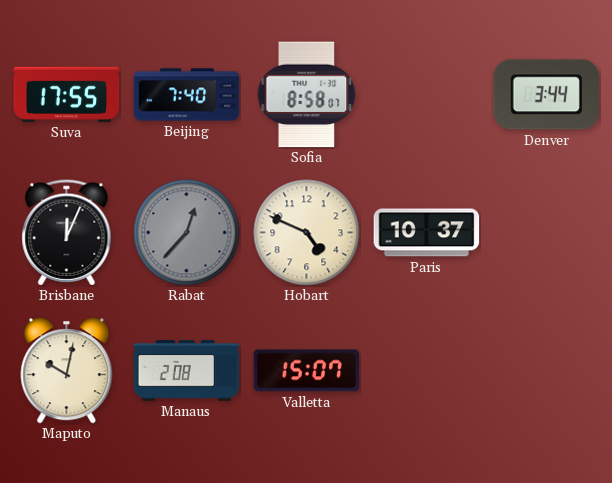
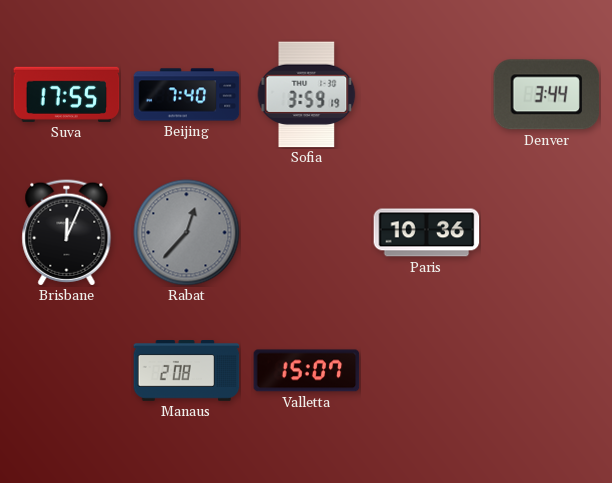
Sofia: 8:58 -> 3:59
Hobart: 4:49 -> none
Paris: 10:37 -> 10:36
Maputo: 10:02 -> none
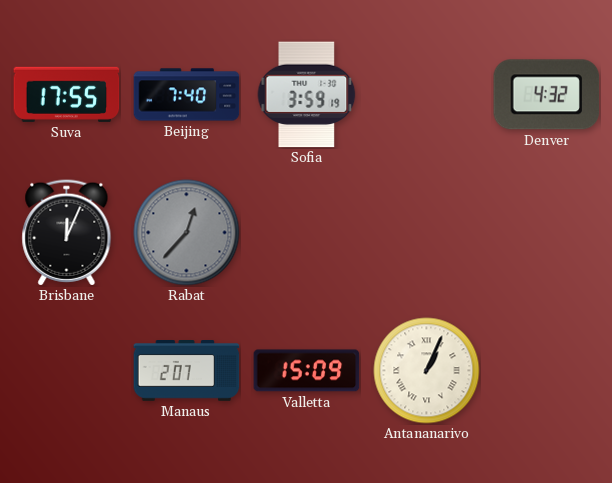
Denver: 3:44 -> 4:32
Paris: 10:36 -> none
Manaus: 2:08 -> 2:07
Valletta: 15:07 -> 15:09
Antananarivo: none -> 1:04
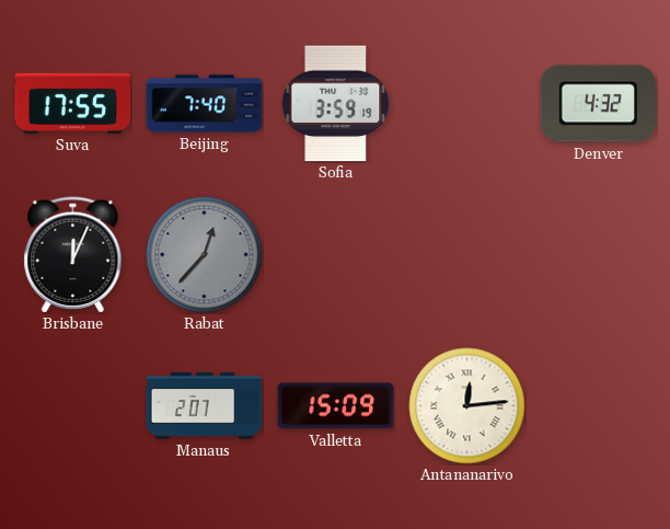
Antananarivo: 1:04 -> 12:14
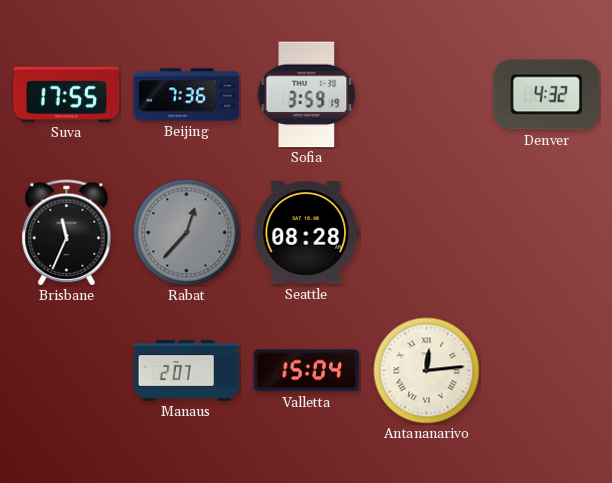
Beijing: 7:40 -> 7:36
Brisbane: 12:04 -> 11:34
Seattle: none -> 08:28
Valletta: 15:09 -> 15:04
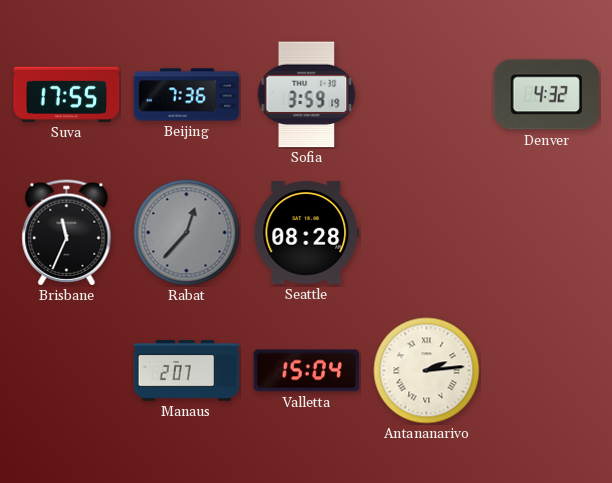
Antananarivo: 12:14 -> 2:14
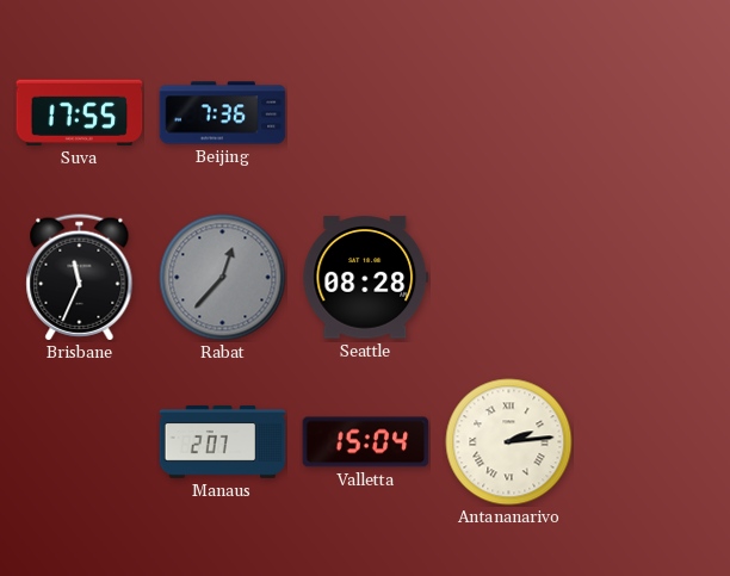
Sofia: 3:59 -> none
Denver: 4:32 -> none
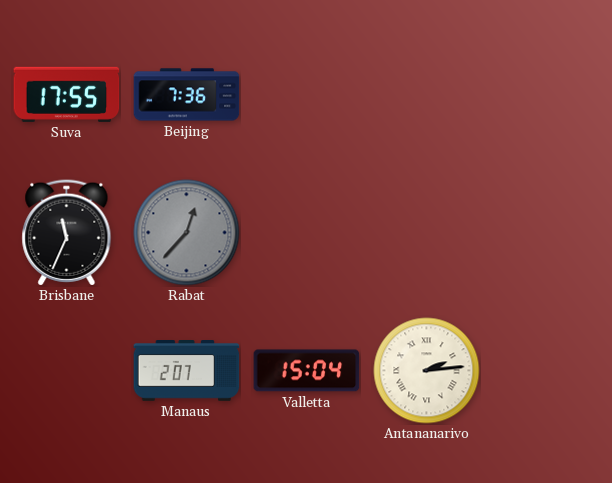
Seattle: 08:28 -> none
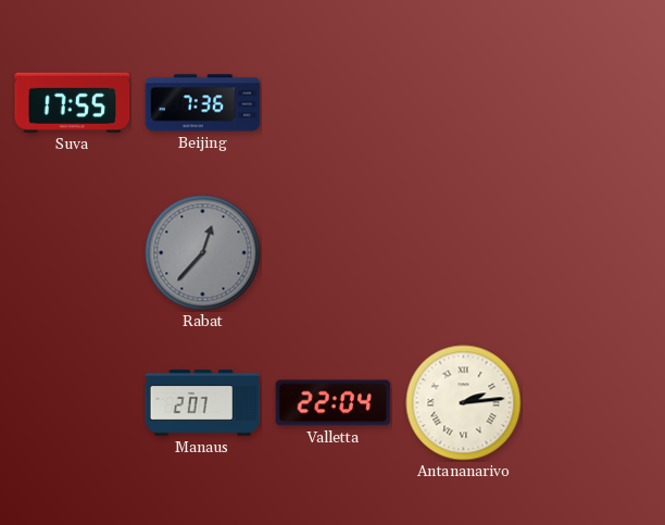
Brisbane: 11:34 -> none
Valletta: 15:04 -> 22:04
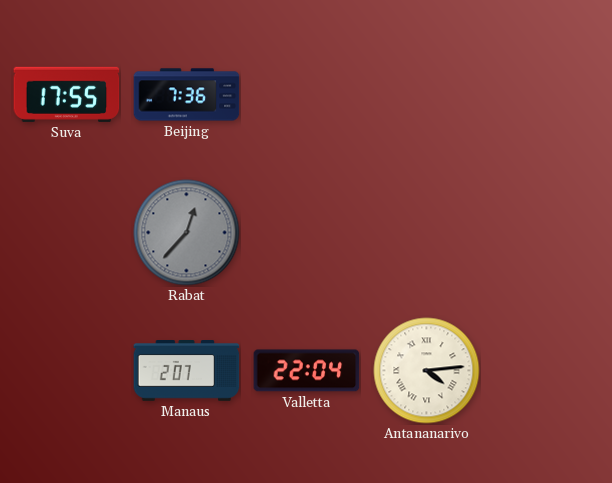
Antananarivo: 2:14 -> 4:14
